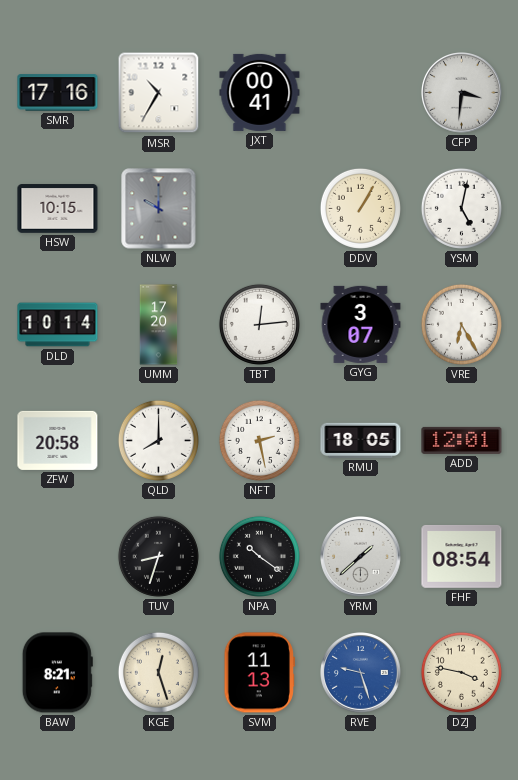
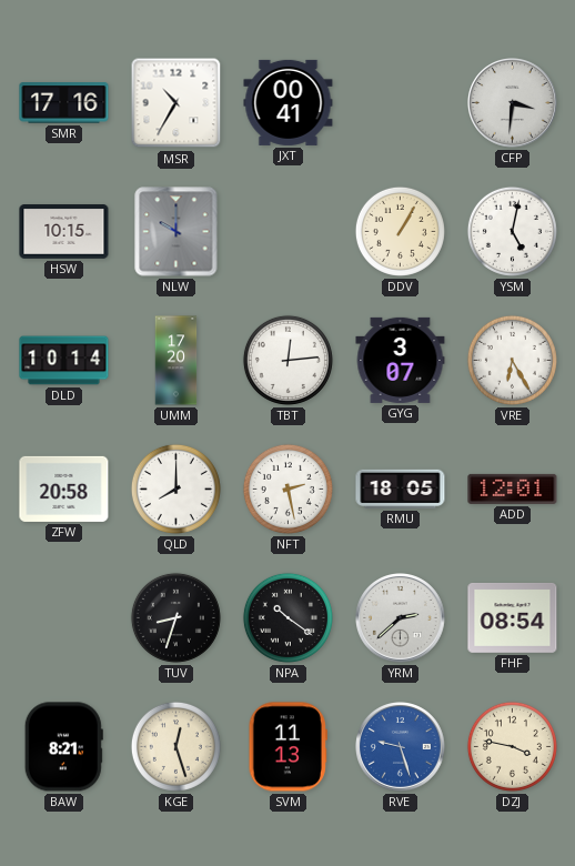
YRM: 1:38 -> 2:38
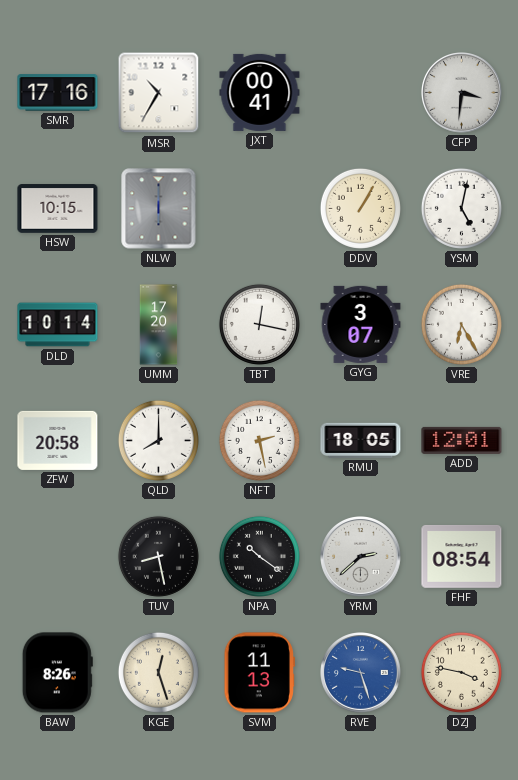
NLW: 10:00 -> 6:00
TBT: 12:14 -> 12:17
TUV: 8:33 -> 8:28
BAW: 8:21 -> 8:26
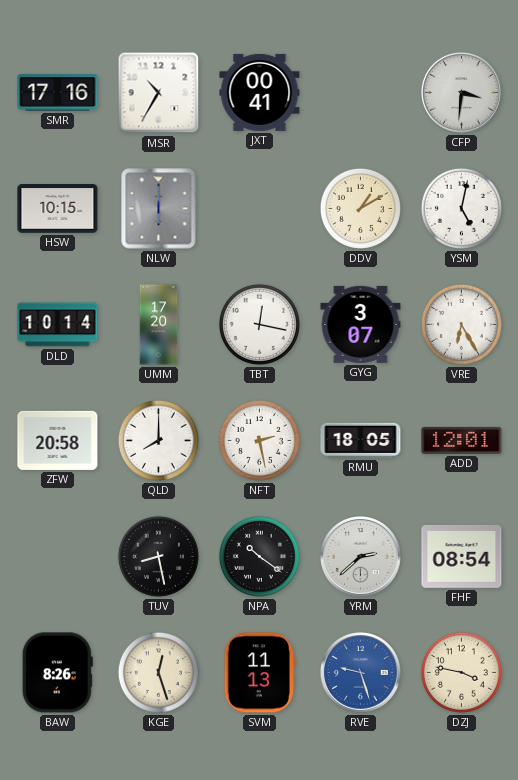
DDV: 1:05 -> 1:10
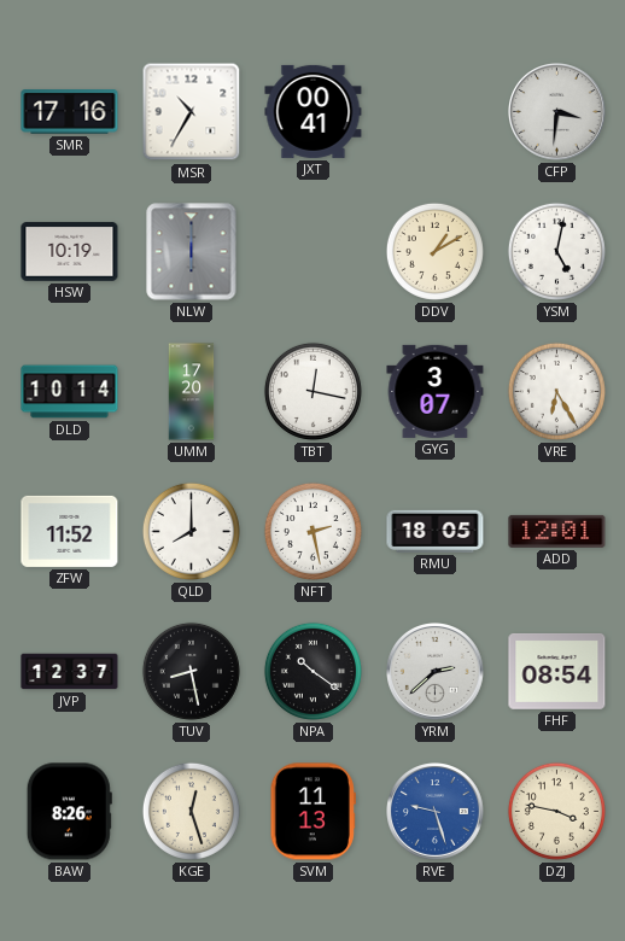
HSW: 10:15 -> 10:19
ZFW: 20:58 -> 11:52
JVP: none -> 12:37
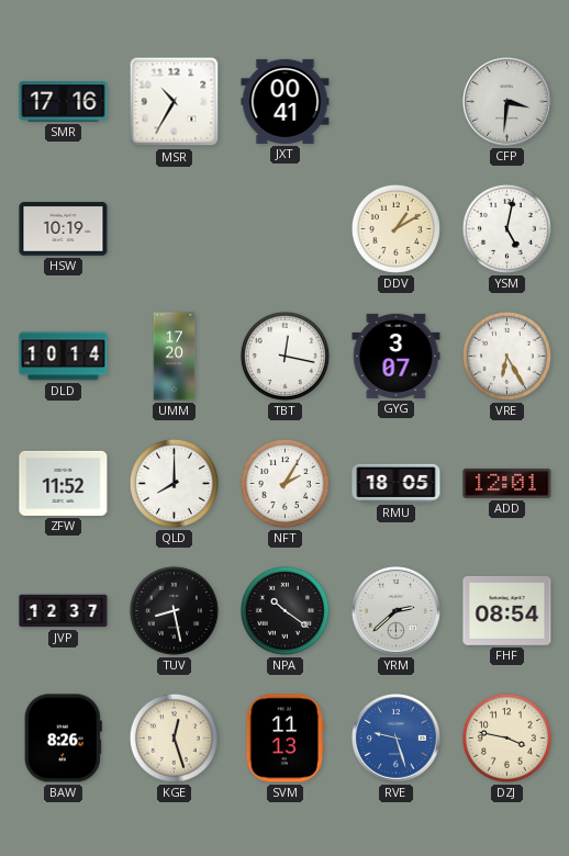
NLW: 6:00 -> none
NFT: 2:28 -> 2:05
